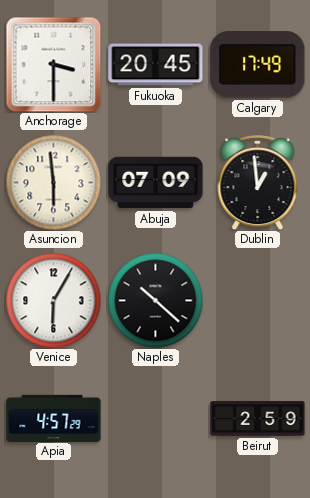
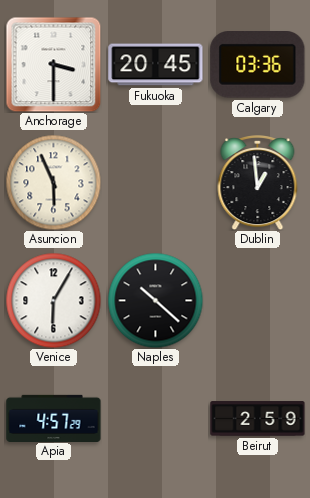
Calgary: 17:49 -> 03:36
Asuncion: 5:59 -> 5:56
Abuja: 07:09 -> none
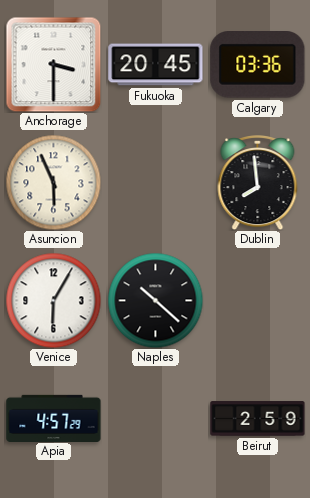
Dublin: 12:59 -> 7:59
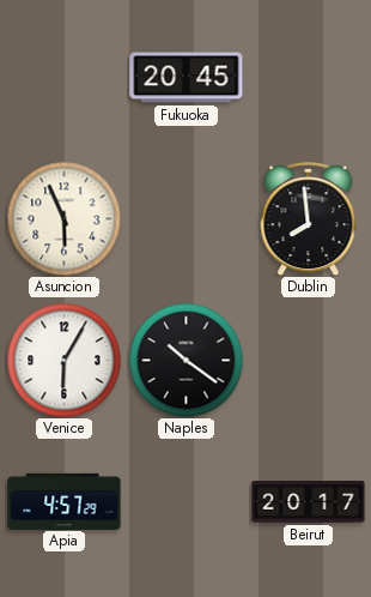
Anchorage: 3:30 -> none
Calgary: 03:36 -> none
Naples: 10:22 -> 10:21
Beirut: 2:59 -> 20:17
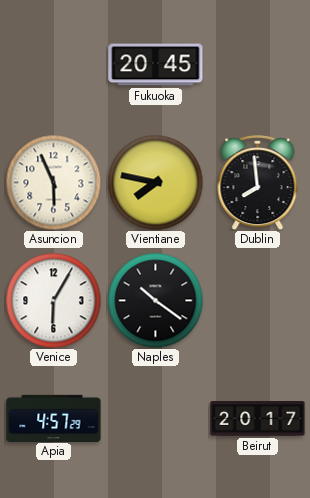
Vientiane: none -> 7:47
